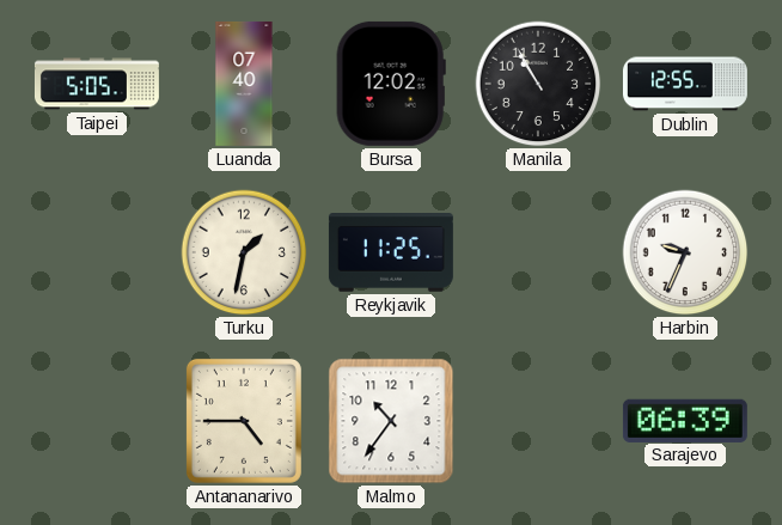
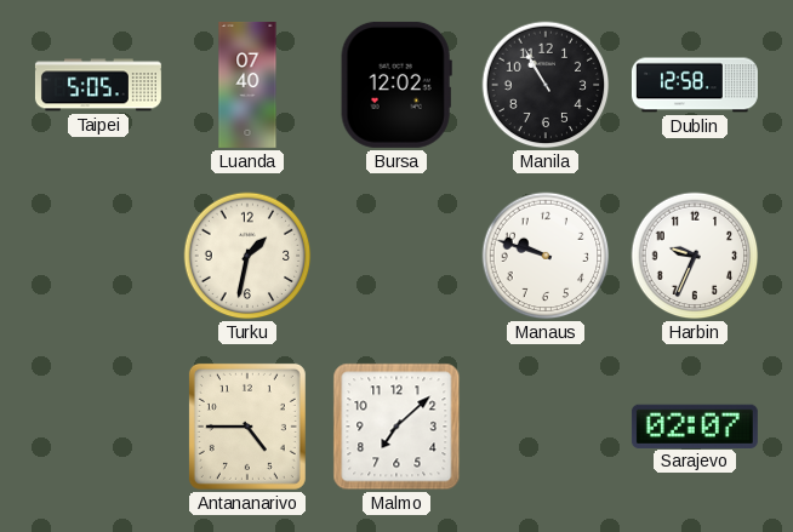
Dublin: 12:55 -> 12:58
Reykjavik: 11:25 -> none
Manaus: none -> 9:48
Malmo: 10:36 -> 7:08
Sarajevo: 06:39 -> 02:07
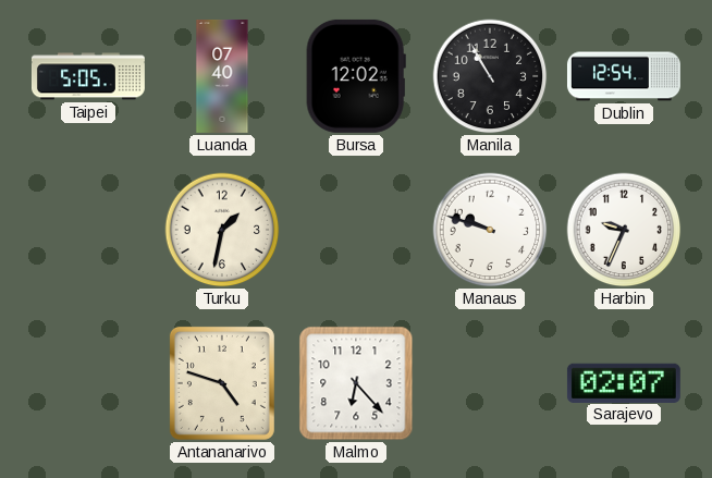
Dublin: 12:58 -> 12:54
Antananarivo: 4:45 -> 4:48
Malmo: 7:08 -> 6:23
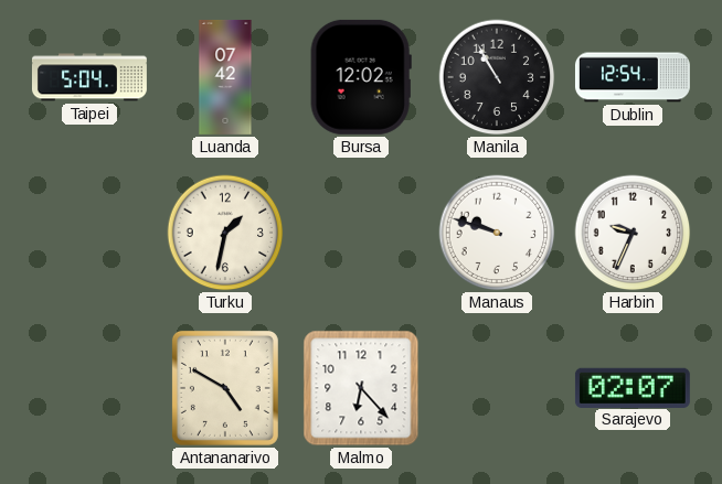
Taipei: 5:05 -> 5:04
Luanda: 07:40 -> 07:42
Antananarivo: 4:48 -> 4:50
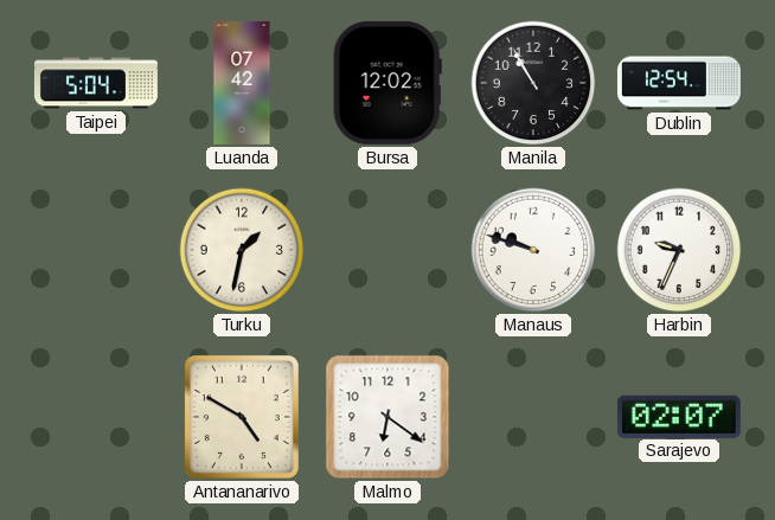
Malmo: 6:23 -> 6:21
